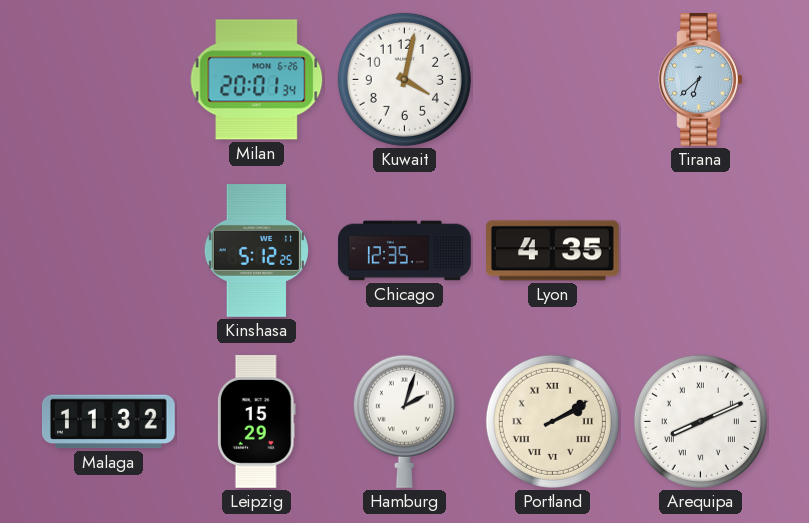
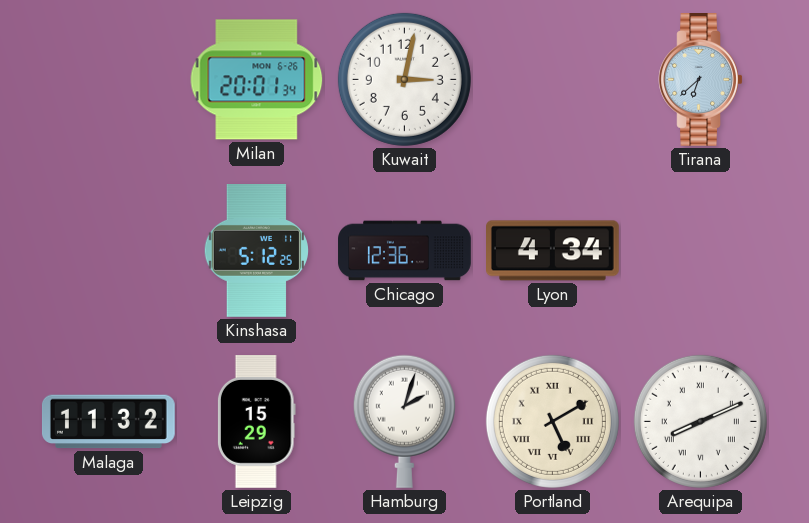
Kuwait: 4:02 -> 3:02
Chicago: 12:35 -> 12:36
Lyon: 4:35 -> 4:34
Portland: 2:10 -> 5:10
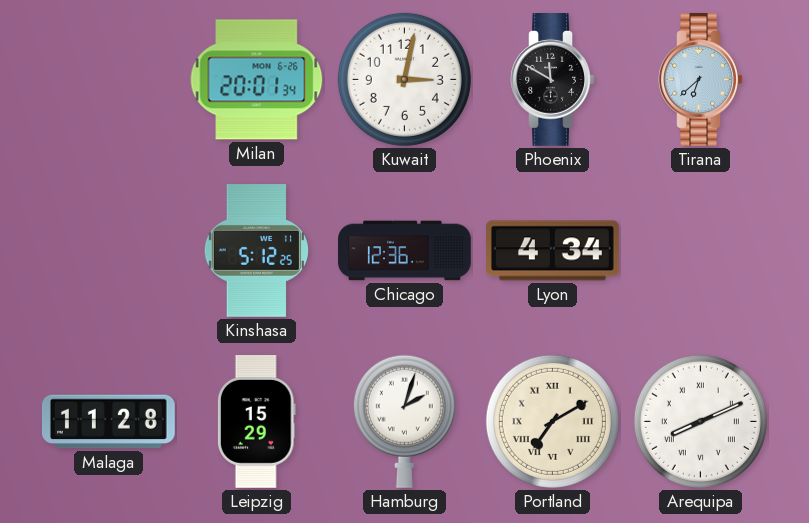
Phoenix: none -> 11:50
Malaga: 11:32 -> 11:28
Portland: 5:10 -> 7:10
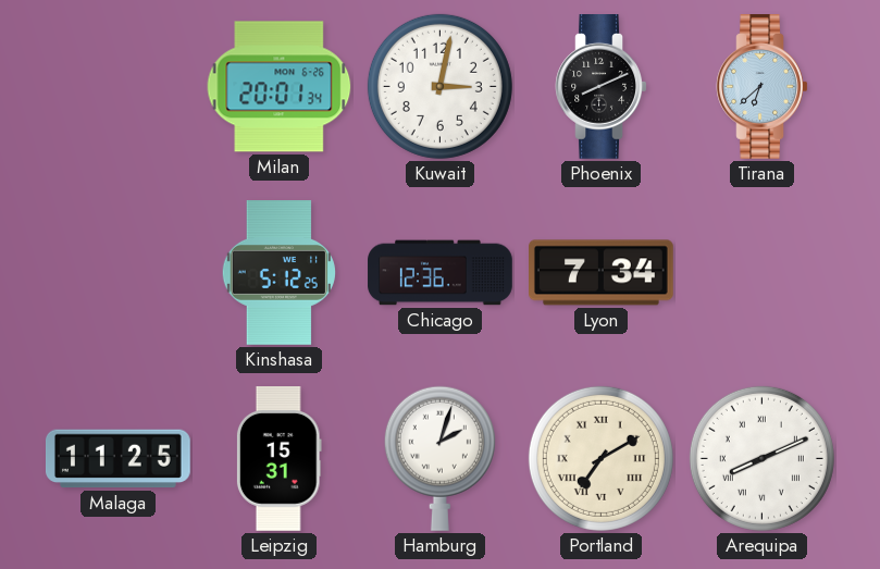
Phoenix: 11:50 -> 8:11
Lyon: 4:34 -> 7:34
Malaga: 11:28 -> 11:25
Leipzig: 15:29 -> 15:31
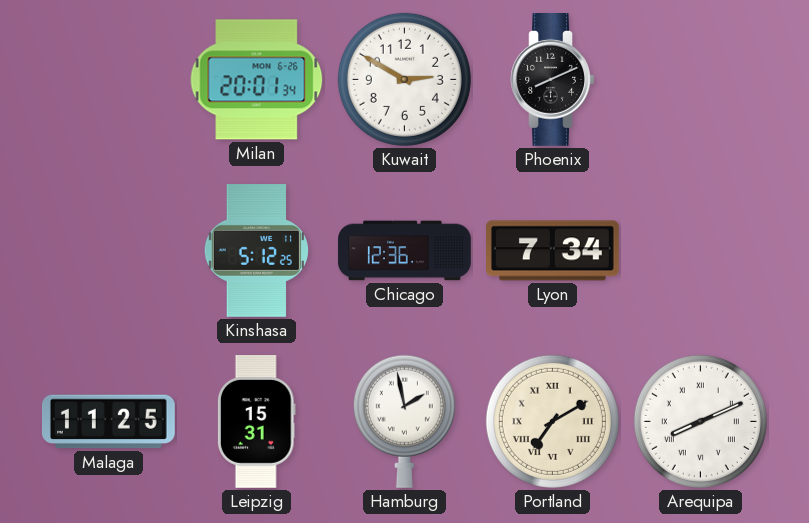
Kuwait: 3:02 -> 2:50
Tirana: 6:38 -> none
Hamburg: 2:03 -> 1:58
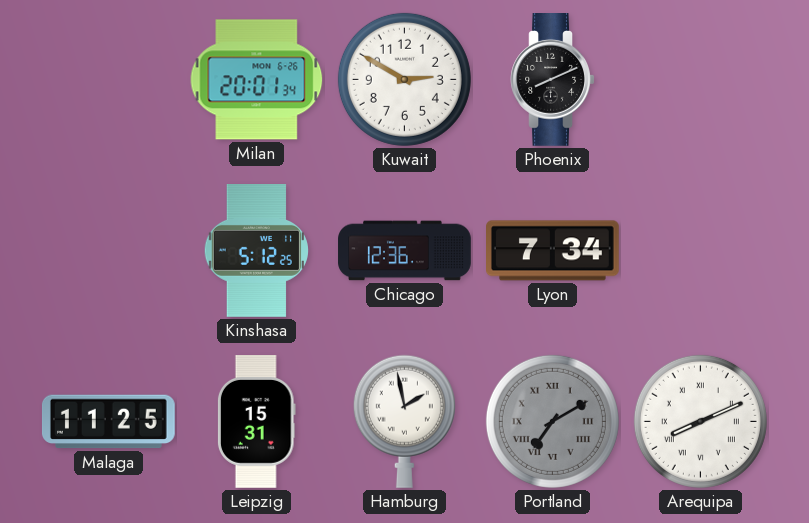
Portland dial: cream -> grey
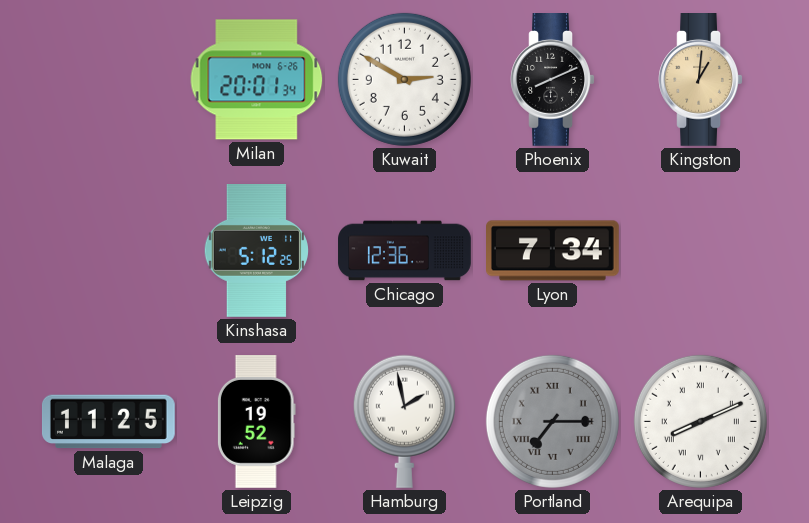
Kingston: none -> 1:01
Leipzig: 15:31 -> 19:52
Portland: 7:10 -> 7:15
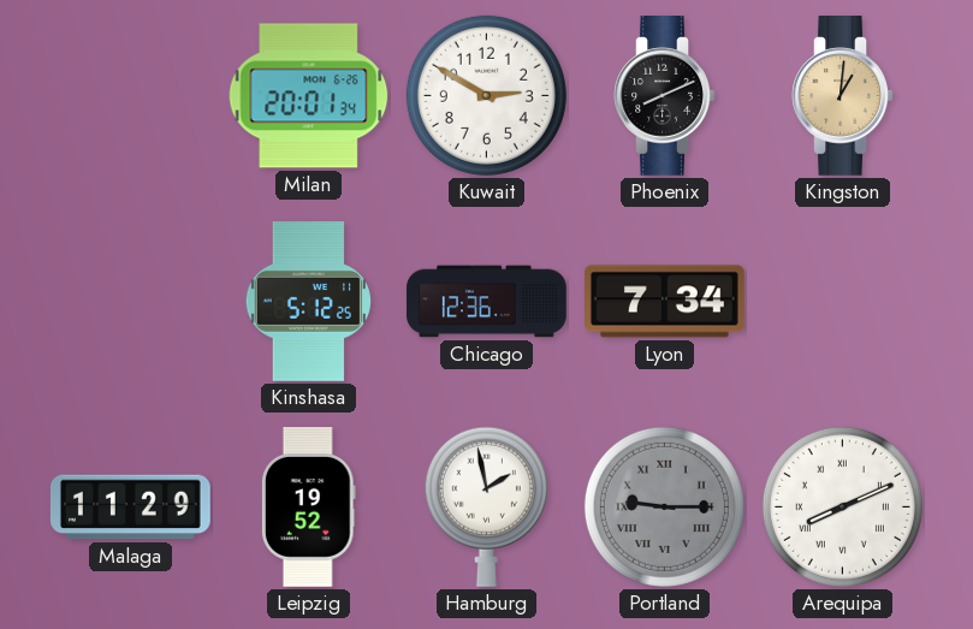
Malaga: 11:25 -> 11:29
Portland: 7:15 -> 9:15
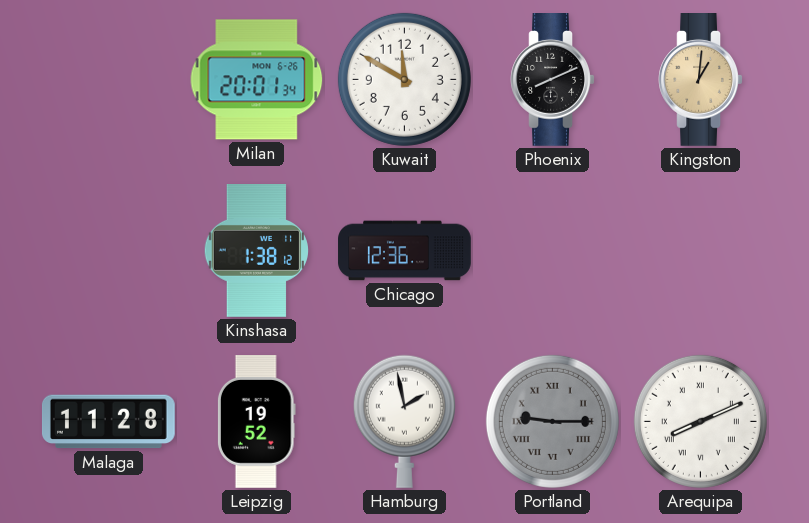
Kuwait: 2:50 -> 11:50
Kinshasa: 5:12 -> 1:38
Lyon: 7:34 -> none
Malaga: 11:29 -> 11:28
